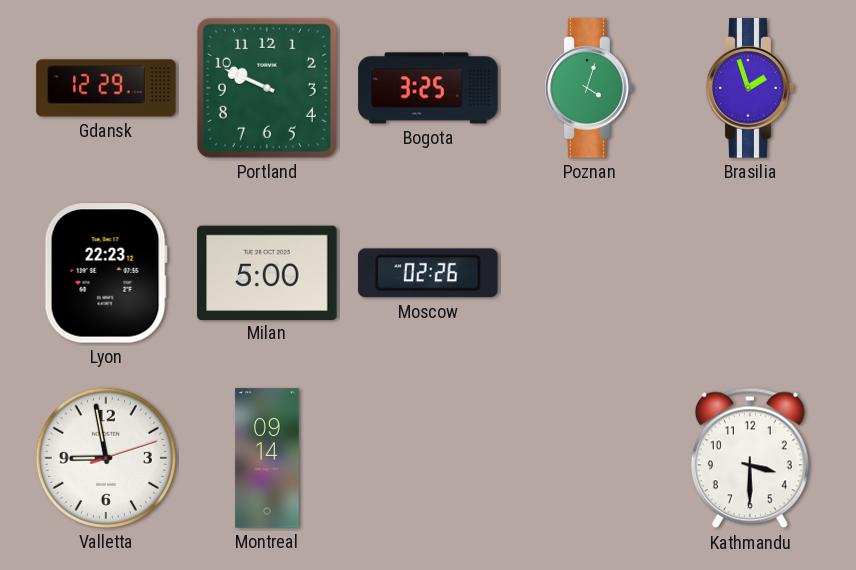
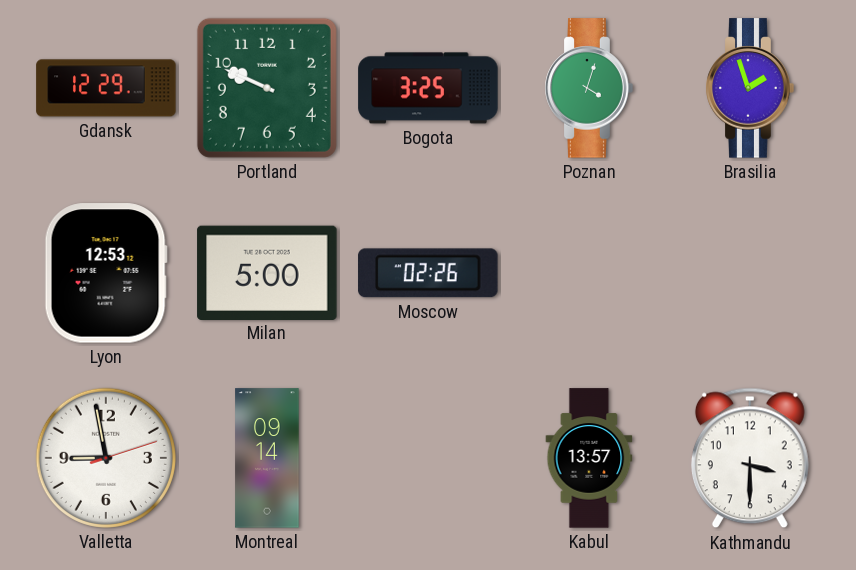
Lyon: 22:23 -> 12:53
Kabul: none -> 13:57
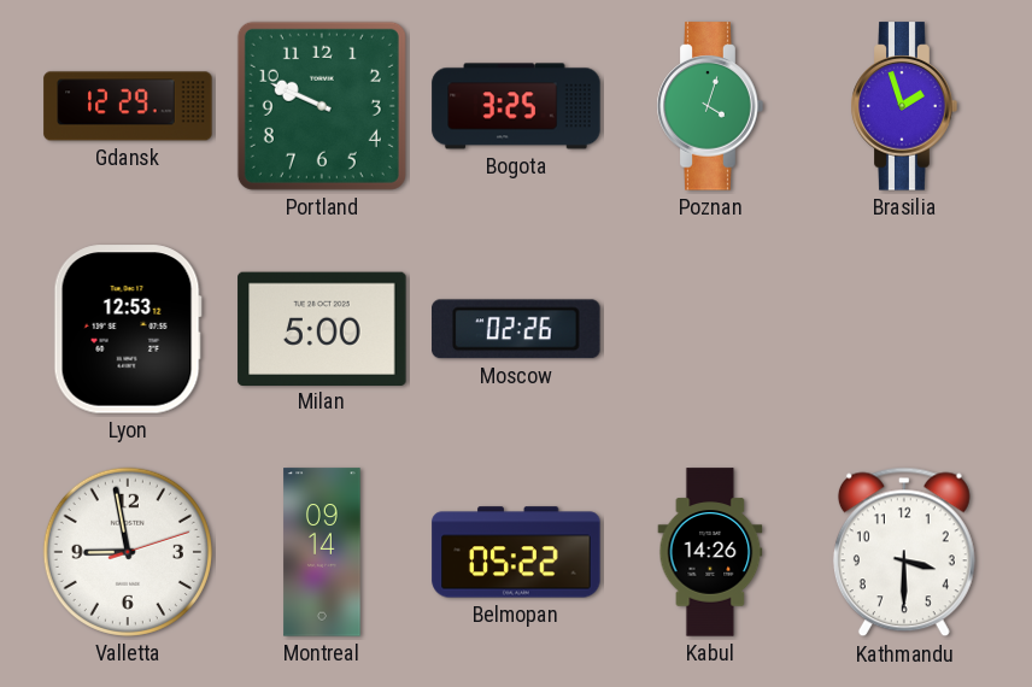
Belmopan: none -> 05:22
Kabul: 13:57 -> 14:26
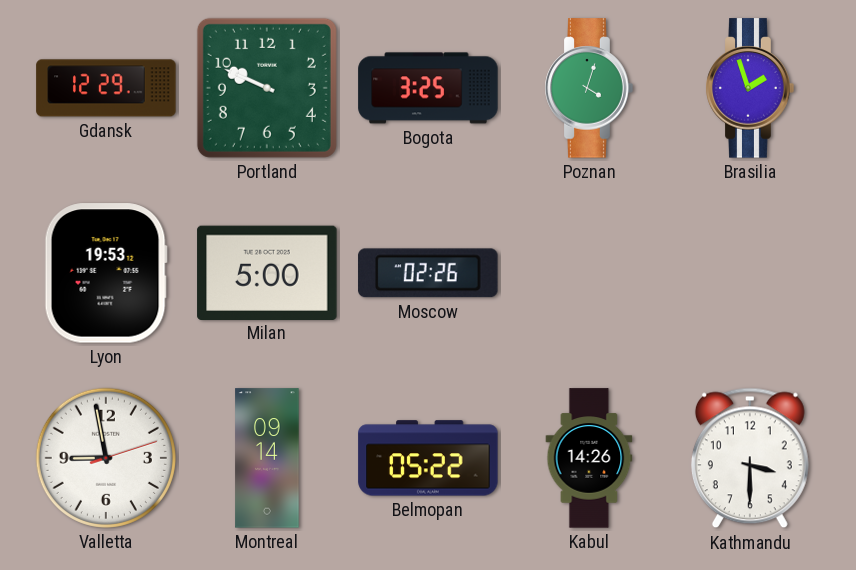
Lyon: 12:53 -> 19:53
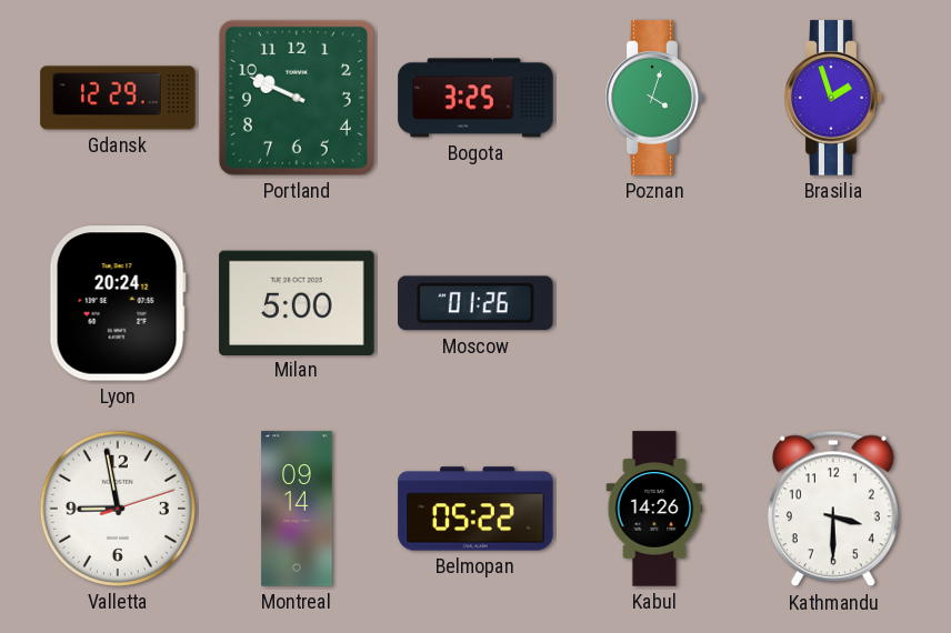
Lyon: 19:53 -> 20:24
Moscow: 02:26 -> 01:26
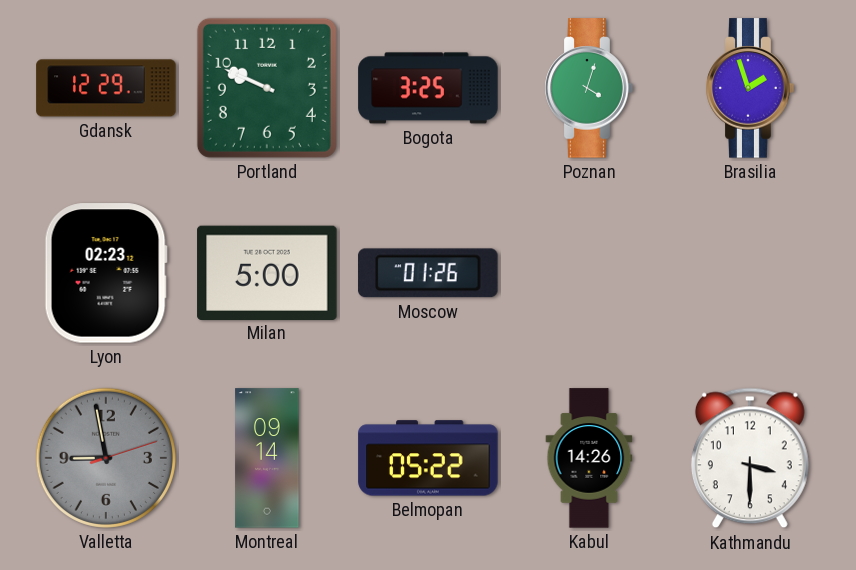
Lyon: 20:24 -> 02:23
Valletta dial: white -> grey
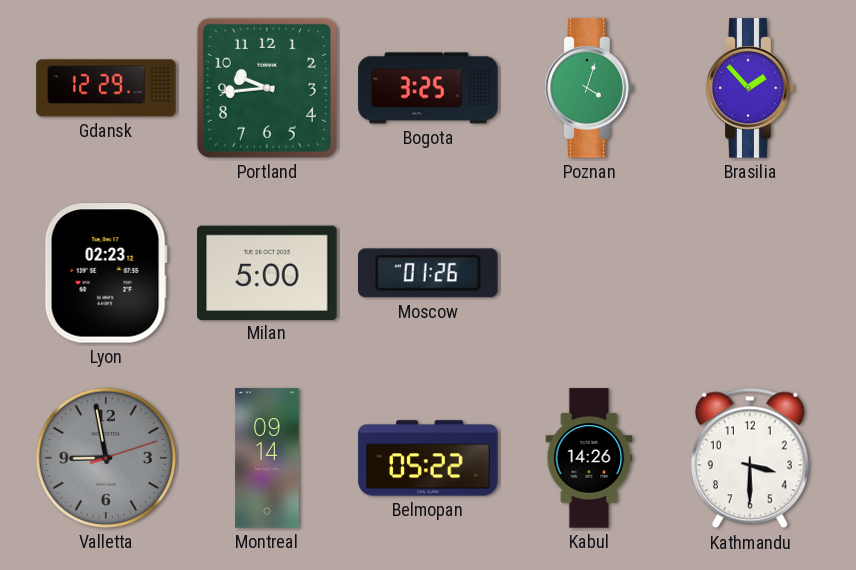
Portland: 9:49 -> 9:44
Brasilia: 1:57 -> 1:53
